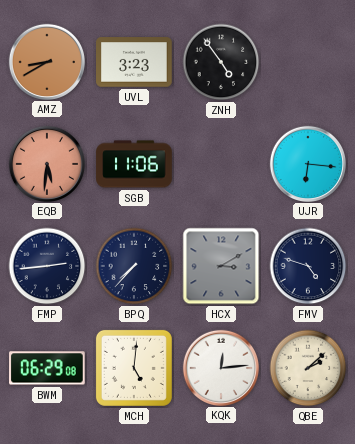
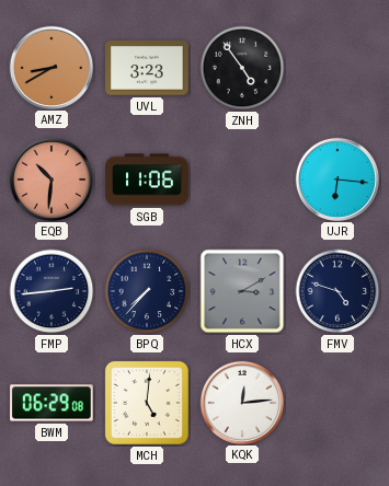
EQB: 5:31 -> 10:31
QBE: 2:08 -> none
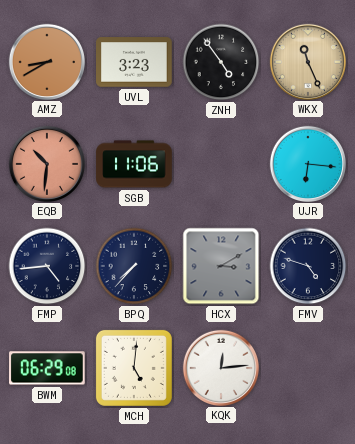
WKX: none -> 11:26
FMP: 2:44 -> 4:44
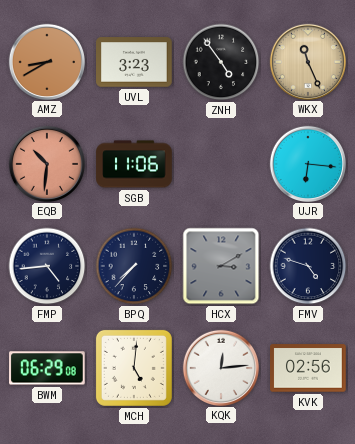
KVK: none -> 02:56
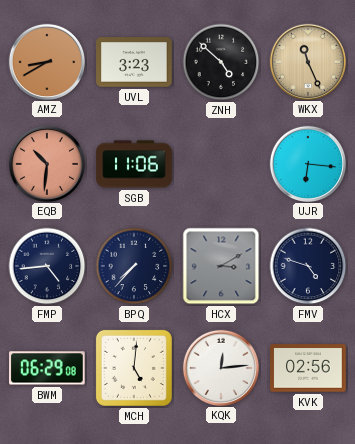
ZNH: 4:54 -> 4:52
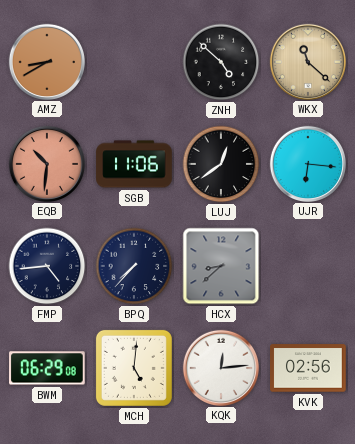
UVL: 3:23 -> none
WKX: 11:26 -> 11:22
LUJ: none -> 12:39
HCX: 3:10 -> 8:38
FMV: 4:48 -> none
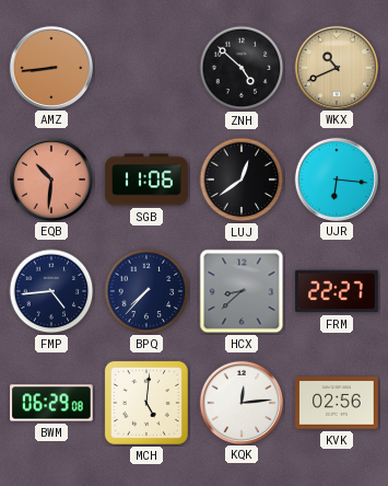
AMZ: 8:40 -> 8:44
WKX: 11:22 -> 10:41
FRM: none -> 22:27
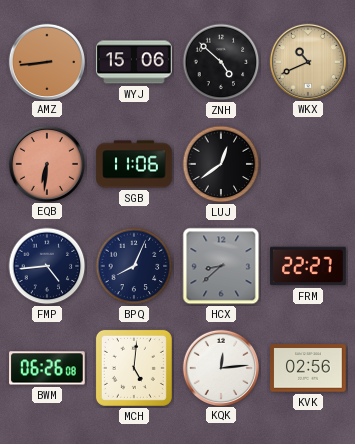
WYJ: none -> 15:06
EQB: 10:31 -> 6:31
UJR: 6:16 -> none
BPQ: 7:37 -> 8:04
BWM: 06:29 -> 06:26
